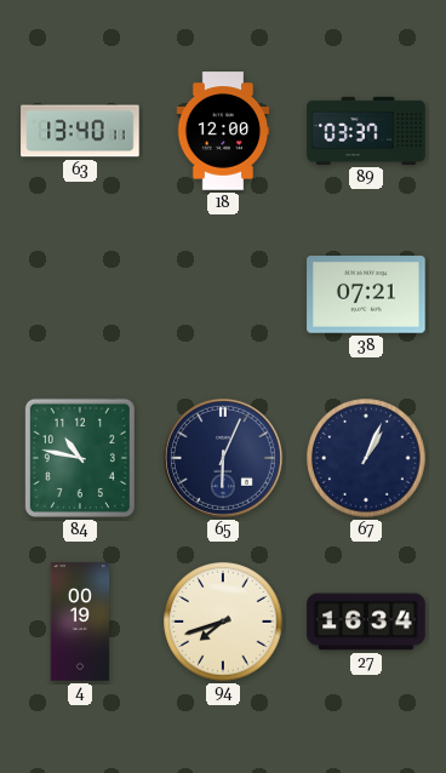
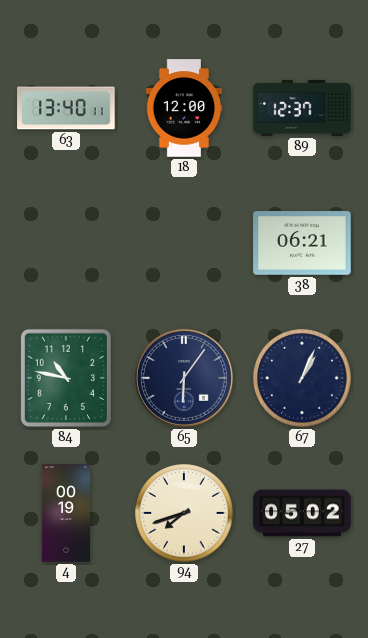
89: 03:37 -> 12:37
38: 07:21 -> 06:21
65: 6:04 -> 6:06
27: 16:34 -> 05:02
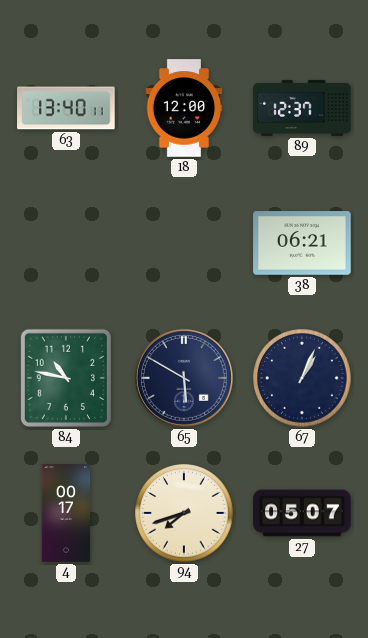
65: 6:06 -> 5:50
4: 00:19 -> 00:17
27: 05:02 -> 05:07
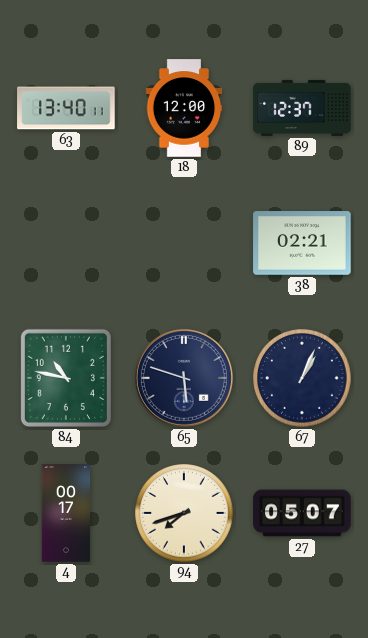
38: 06:21 -> 02:21
65: 5:50 -> 5:48
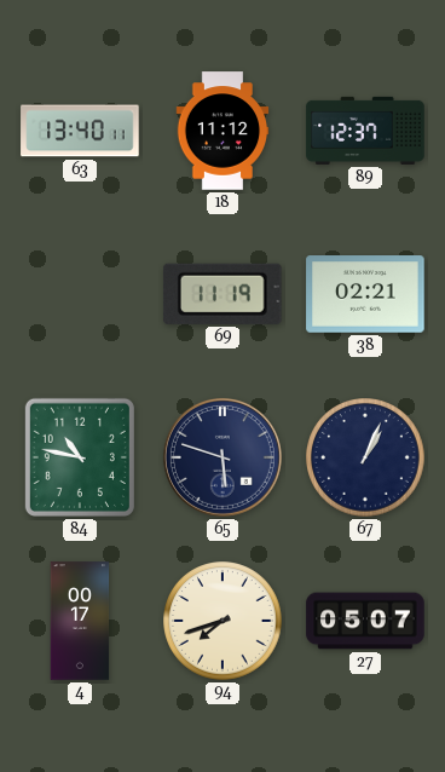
18: 12:00 -> 11:12
69: none -> 11:19
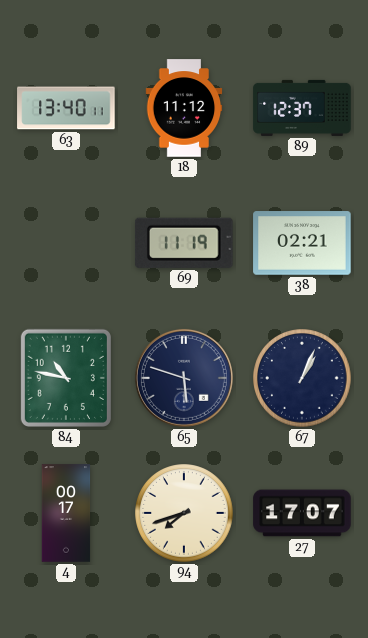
27: 05:07 -> 17:07
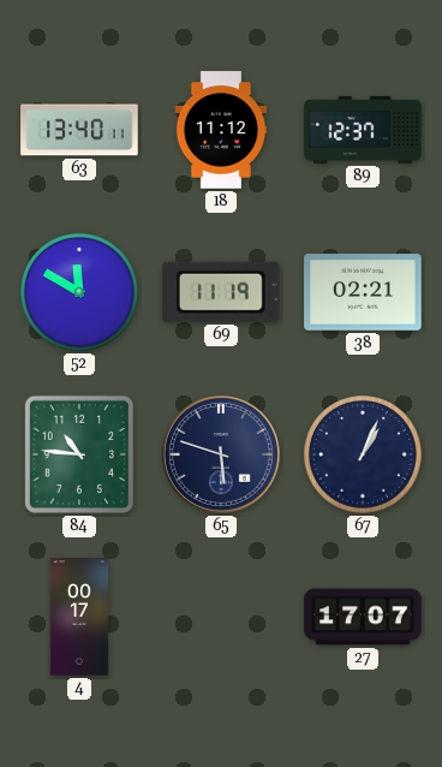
52: none -> 11:50
84: 10:47 -> 10:46
94: 7:42 -> none
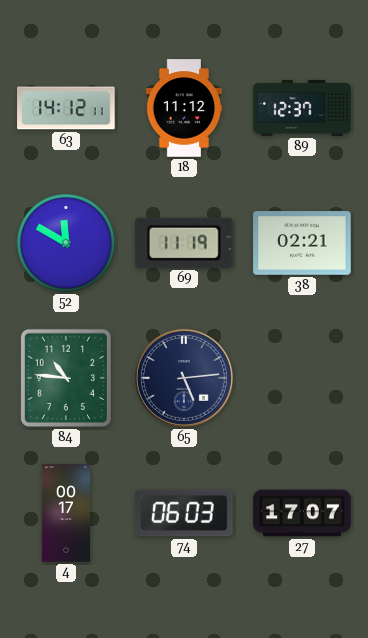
63: 13:40 -> 14:12
65: 5:48 -> 5:14
67: 1:04 -> none
74: none -> 06:03
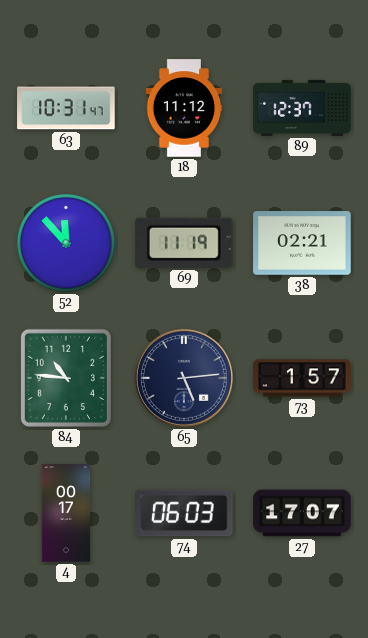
63: 14:12 -> 10:31
52: 11:50 -> 11:53
73: none -> 1:57
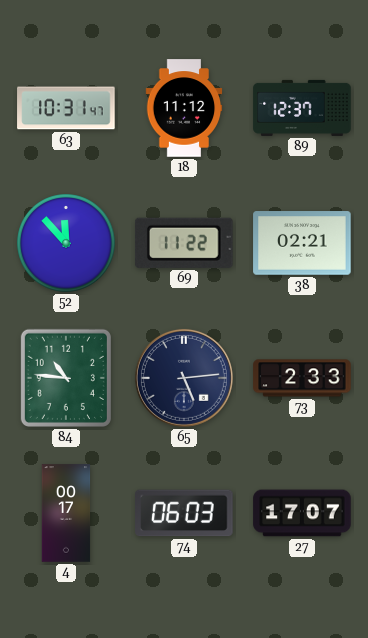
69: 11:19 -> 11:22
73: 1:57 -> 2:33
